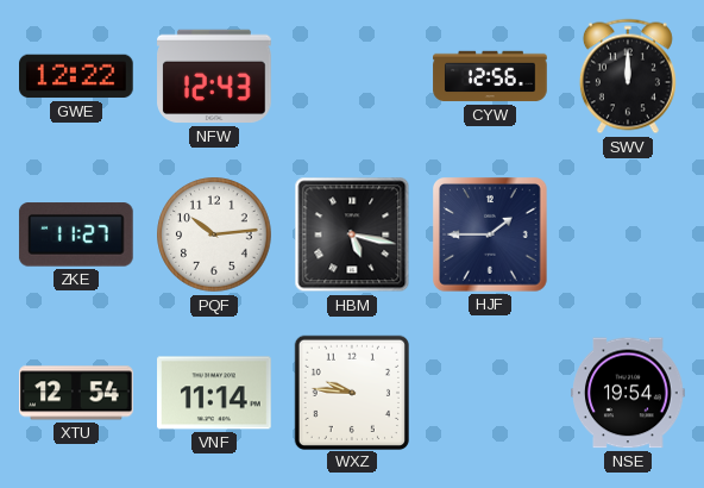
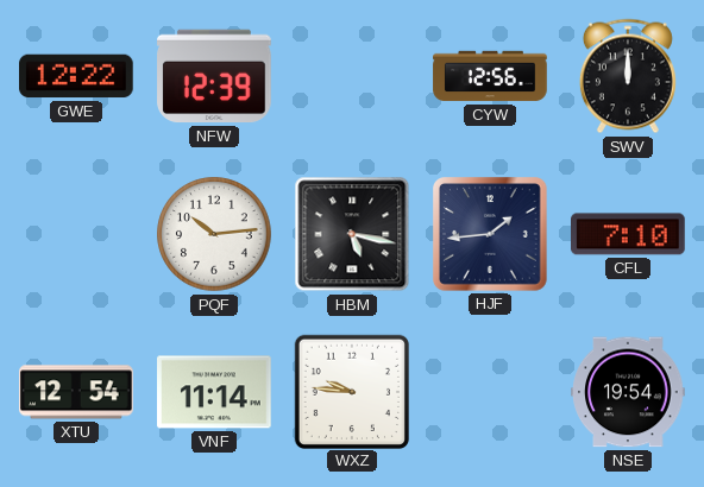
NFW: 12:43 -> 12:39
ZKE: 11:27 -> none
HJF: 1:45 -> 1:44
CFL: none -> 7:10
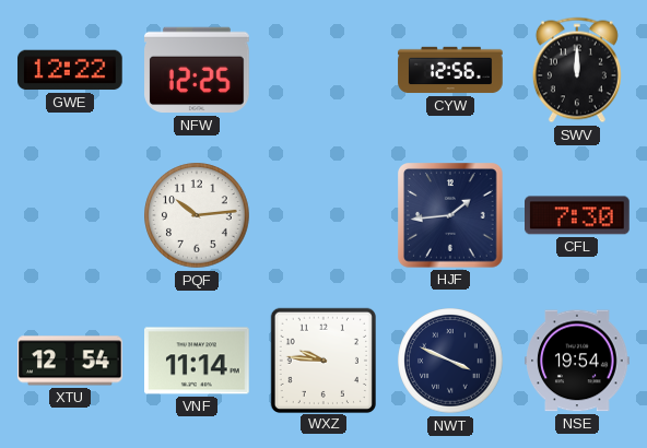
NFW: 12:39 -> 12:25
HBM: 5:17 -> none
CFL: 7:10 -> 7:30
NWT: none -> 3:49
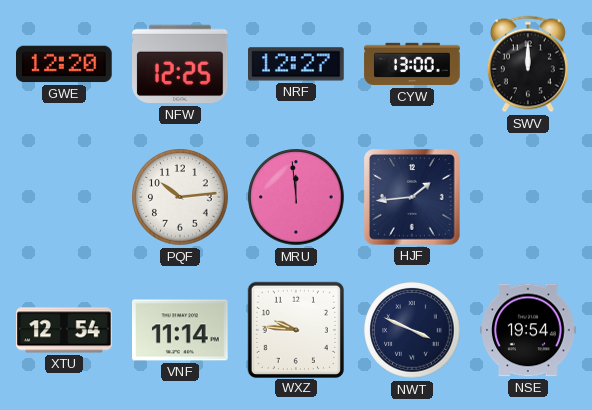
GWE: 12:22 -> 12:20
NRF: none -> 12:27
CYW: 12:56 -> 13:00
MRU: none -> 11:59
CFL: 7:30 -> none
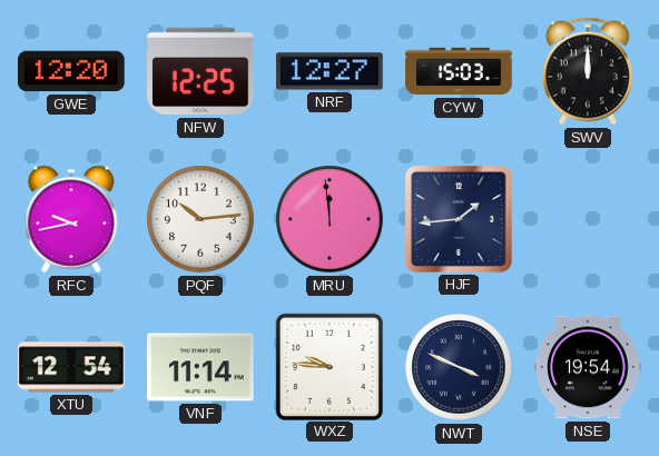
CYW: 13:00 -> 15:03
RFC: none -> 9:43
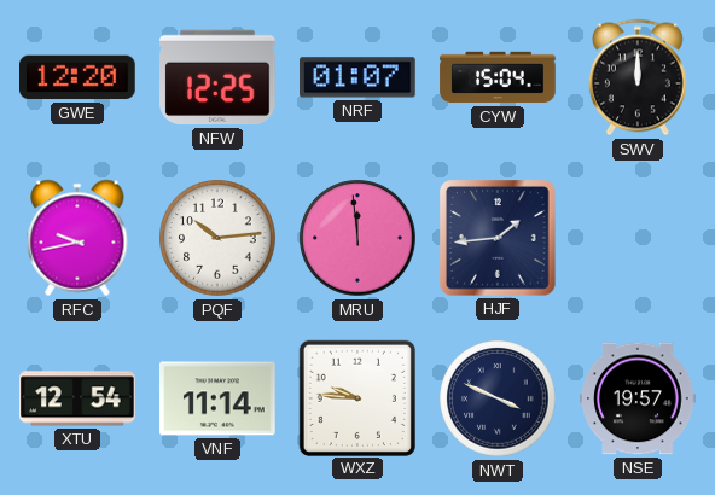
NRF: 12:27 -> 01:07
CYW: 15:03 -> 15:04
NSE: 19:54 -> 19:57
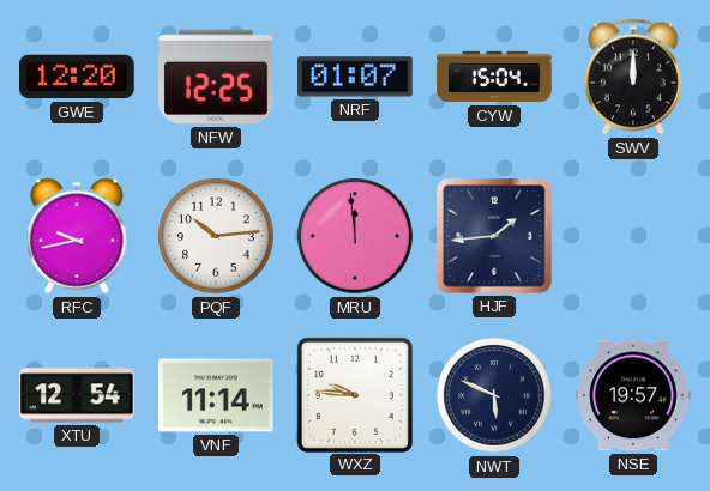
NWT: 3:49 -> 5:49
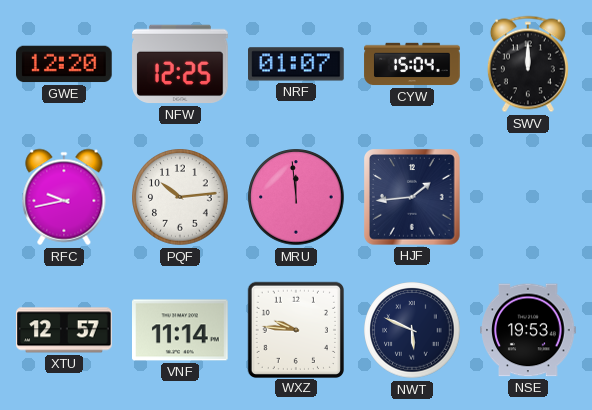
XTU: 12:54 -> 12:57
NSE: 19:57 -> 19:53
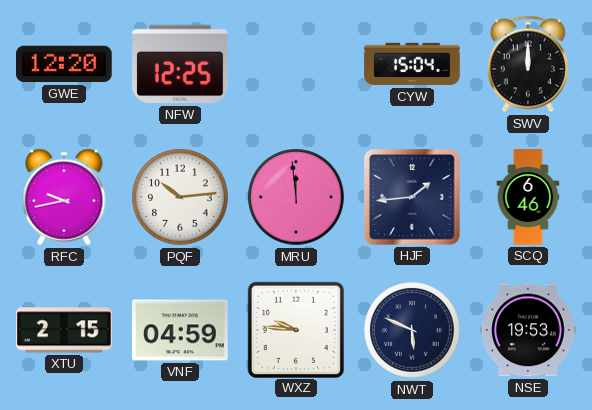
NRF: 01:07 -> none
SCQ: none -> 6:46
XTU: 12:57 -> 2:15
VNF: 11:14 -> 04:59
